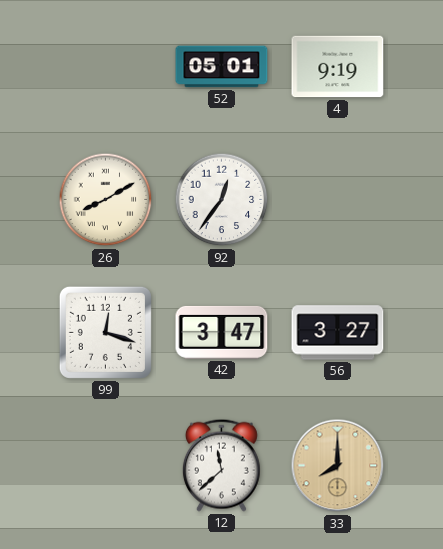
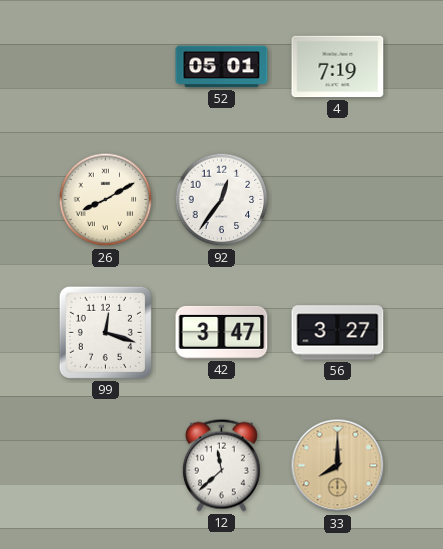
4: 9:19 -> 7:19
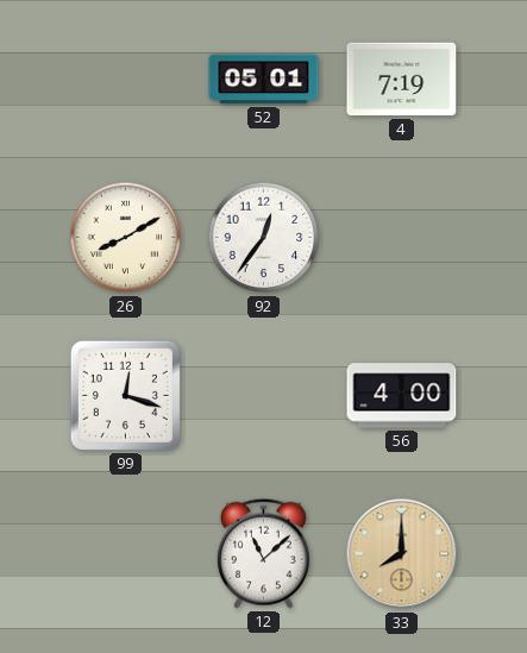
42: 3:47 -> none
56: 3:27 -> 4:00
12: 11:38 -> 11:08
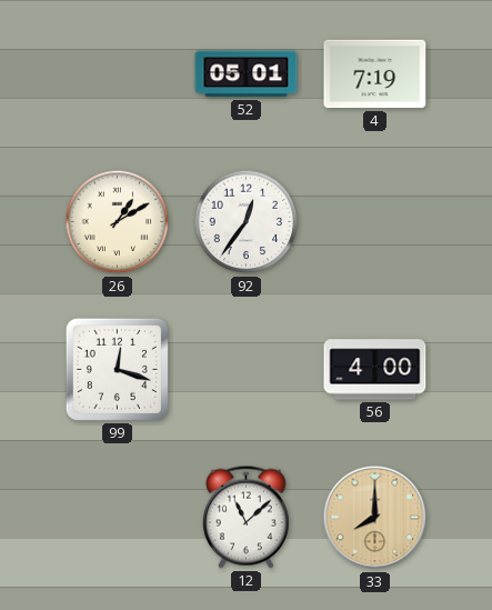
26: 8:10 -> 1:10
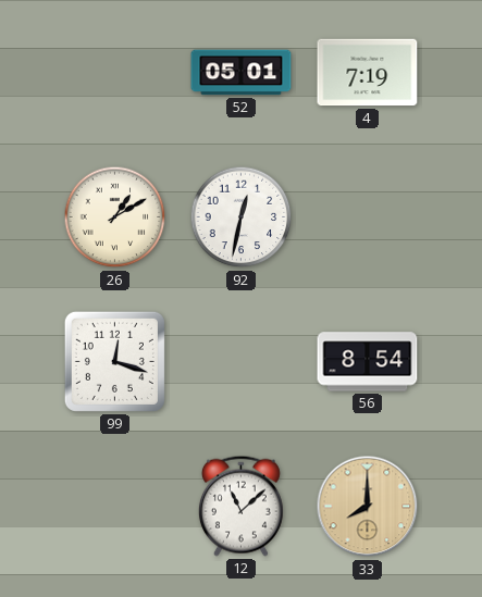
92: 12:36 -> 12:32
56: 4:00 -> 8:54
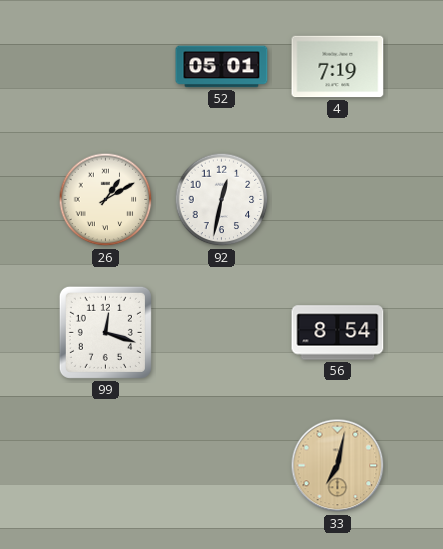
12: 11:08 -> none
33: 8:00 -> 7:02
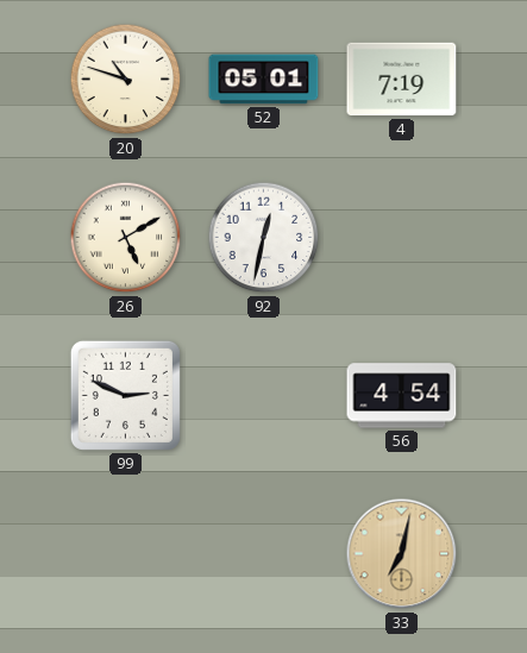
20: none -> 10:48
26: 1:10 -> 5:10
99: 12:18 -> 2:49
56: 8:54 -> 4:54
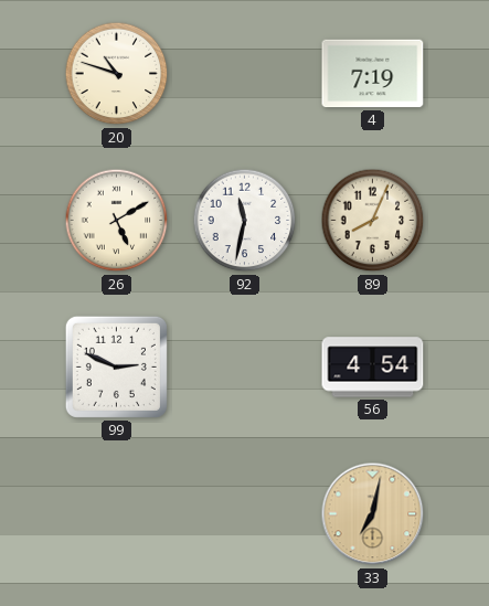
52: 05:01 -> none
92: 12:32 -> 11:32
89: none -> 8:04
